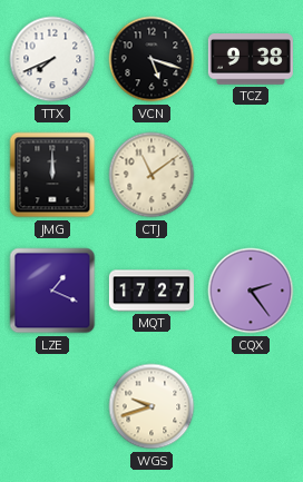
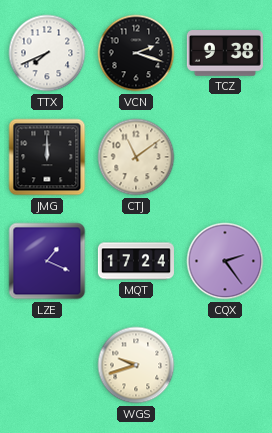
VCN: 5:18 -> 2:18
MQT: 17:27 -> 17:24
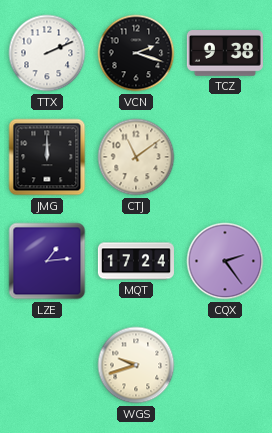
TTX: 7:41 -> 2:11
LZE: 1:19 -> 1:14
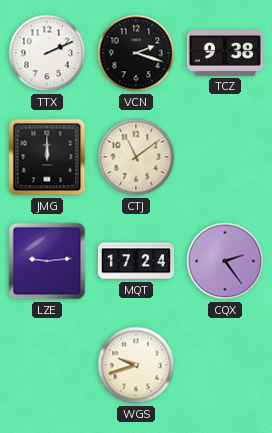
LZE: 1:14 -> 9:14
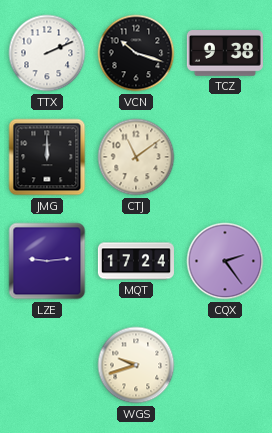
VCN: 2:18 -> 10:18
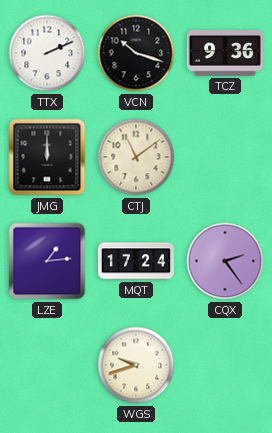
TCZ: 9:38 -> 9:36
LZE: 9:14 -> 1:14
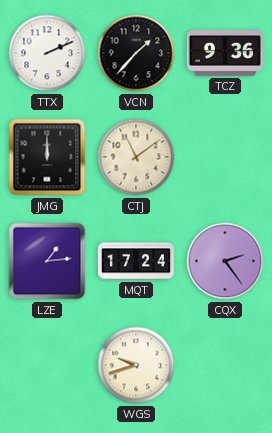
VCN: 10:18 -> 1:37
